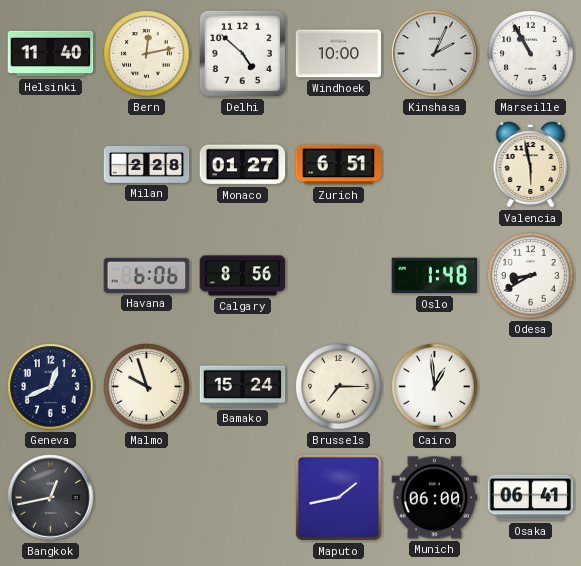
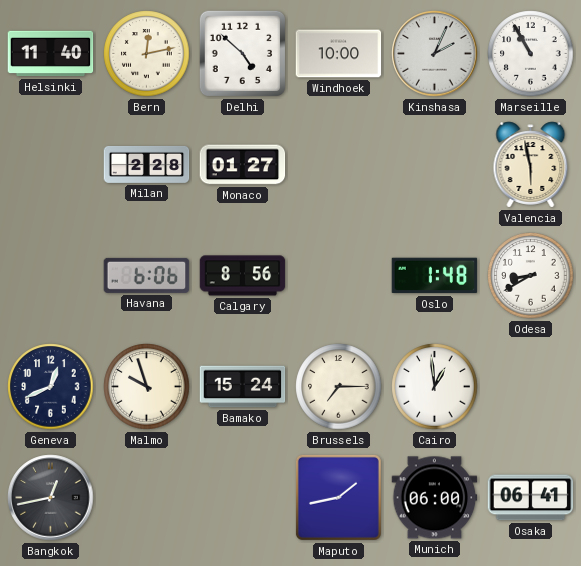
Zurich: 6:51 -> none
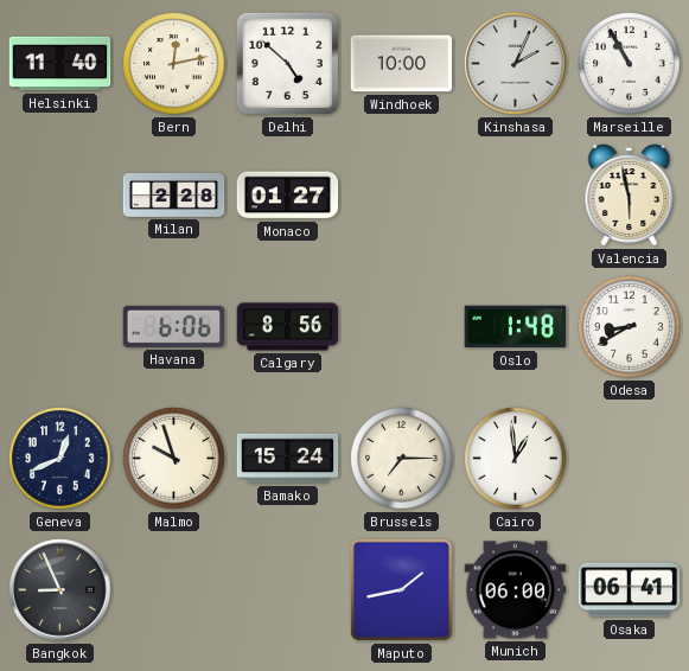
Bangkok: 12:43 -> 8:56
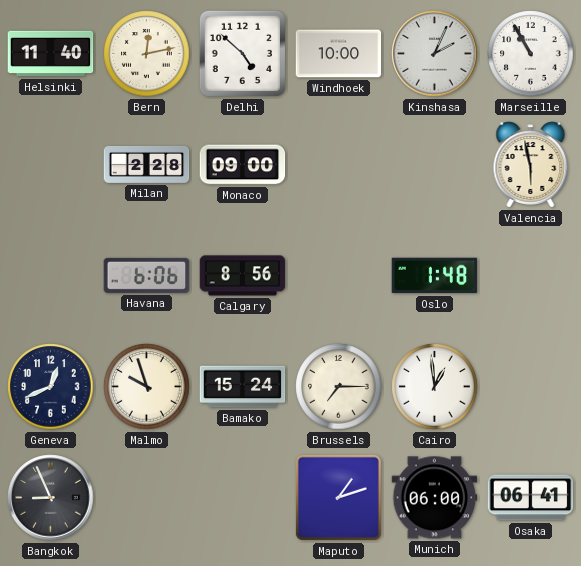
Monaco: 01:27 -> 09:00
Odesa: 8:40 -> none
Maputo: 1:43 -> 1:12
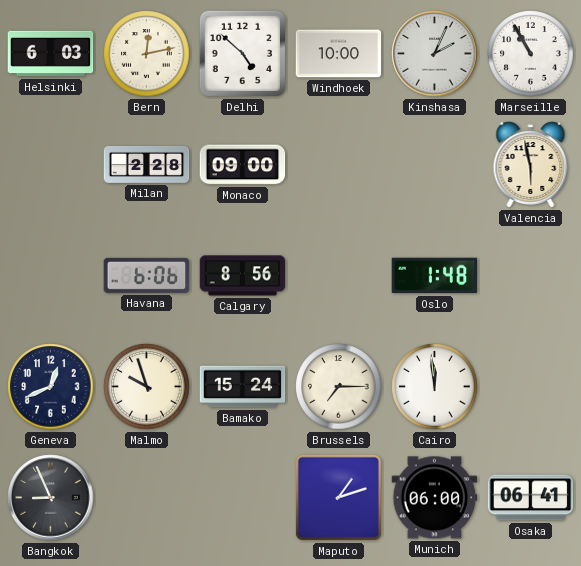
Helsinki: 11:40 -> 6:03
Cairo: 12:59 -> 11:59
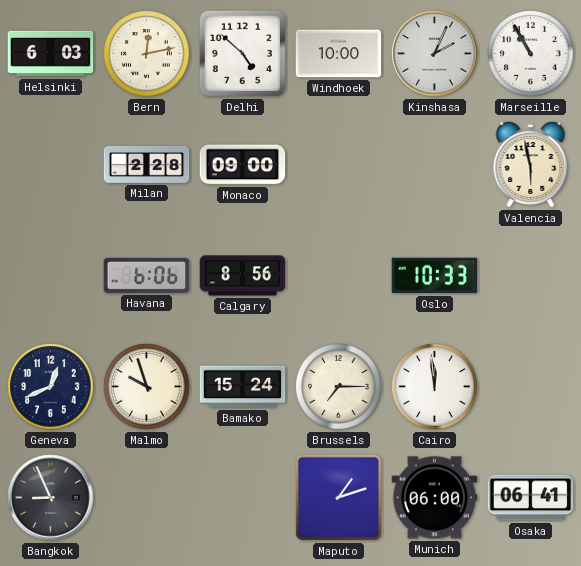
Oslo: 1:48 -> 10:33
